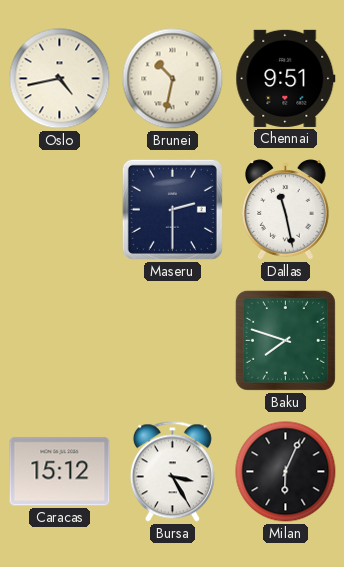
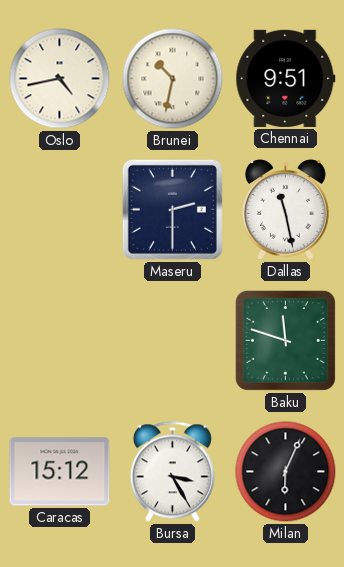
Baku: 7:48 -> 11:48
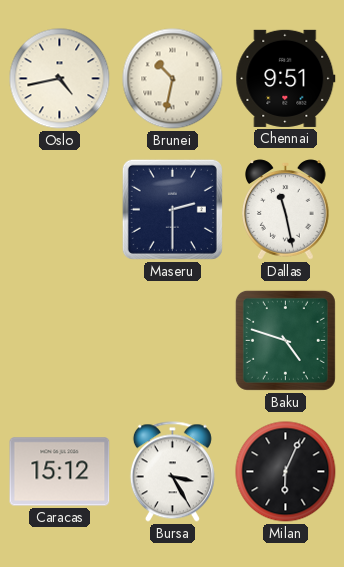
Baku: 11:48 -> 4:48
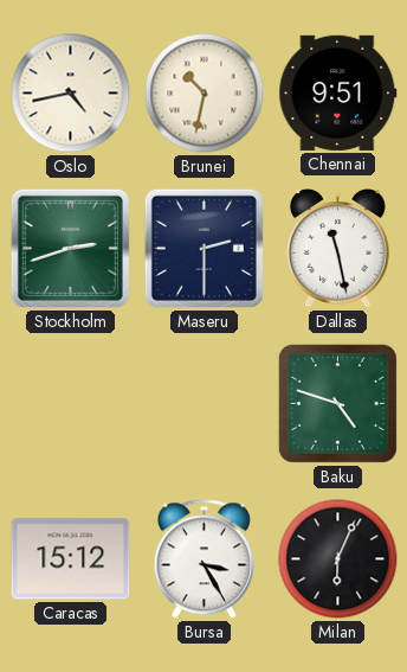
Stockholm: none -> 2:42
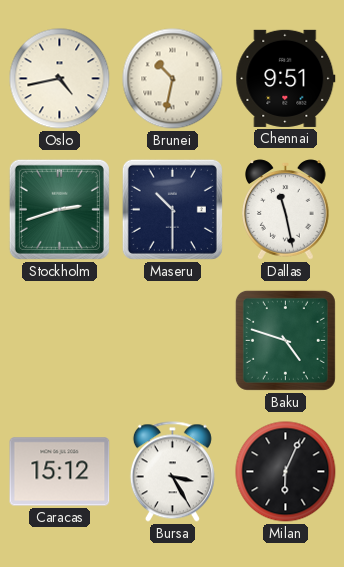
Maseru: 2:30 -> 10:30
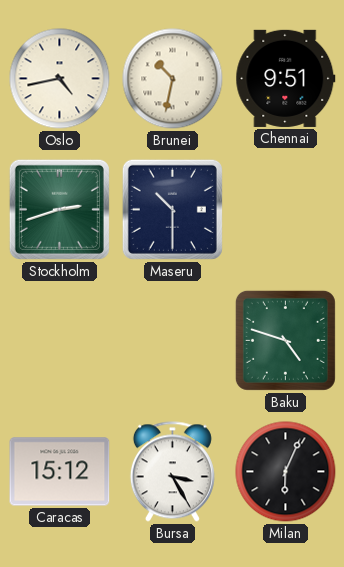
Dallas: 11:28 -> none
